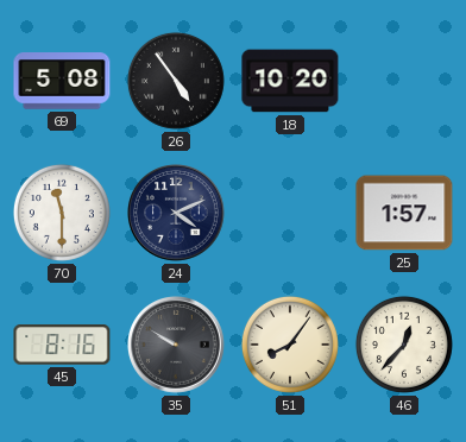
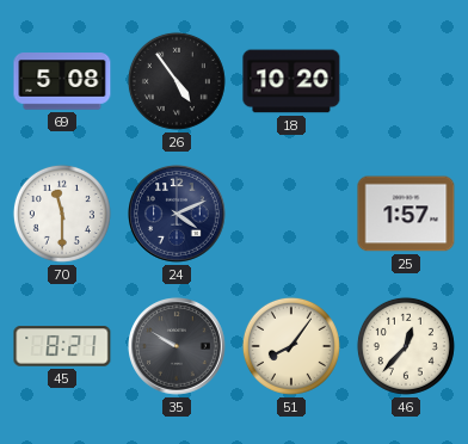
45: 8:16 -> 8:21
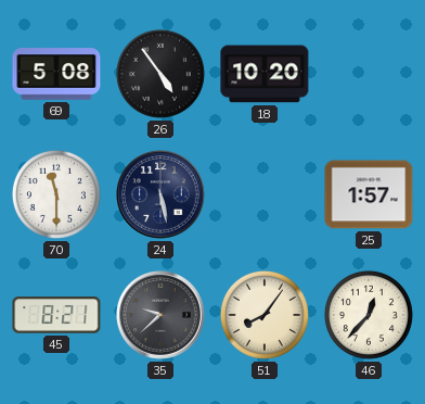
24: 4:11 -> 5:28
35: 9:50 -> 9:38
